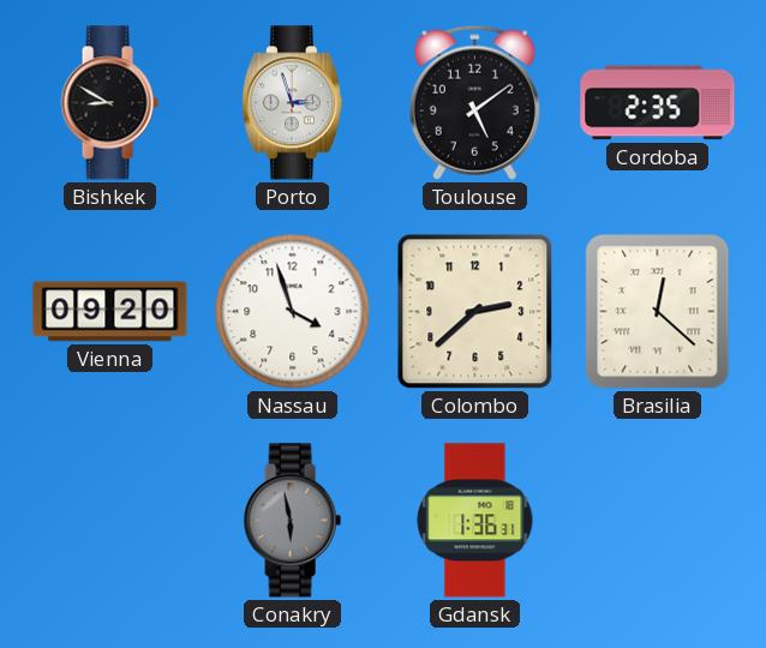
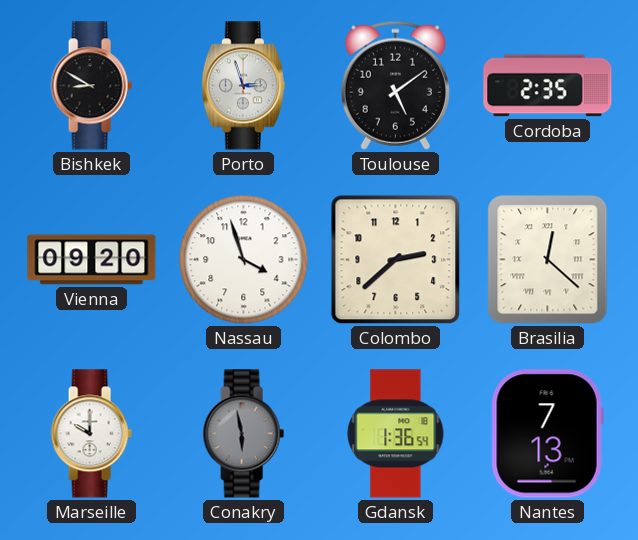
Marseille: none -> 10:00
Gdansk: 1:36:31 -> 1:36:54
Nantes: none -> 7:13
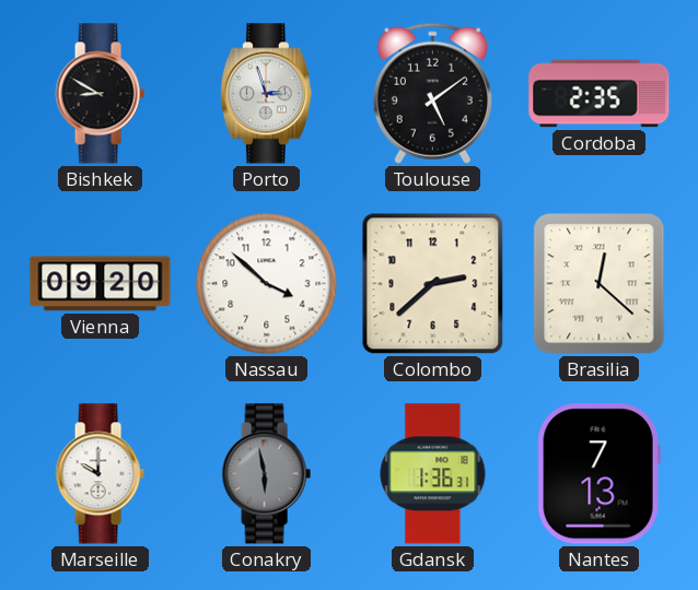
Nassau: 3:57 -> 3:52
Gdansk: 1:36:54 -> 1:36:31
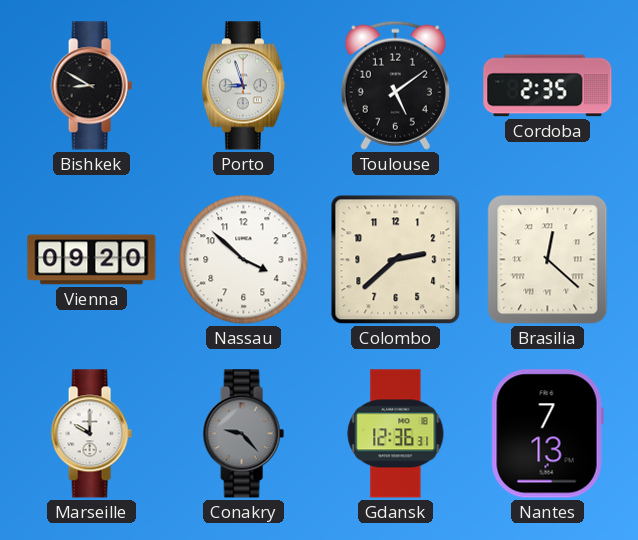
Porto: 2:57 -> 8:57
Conakry: 5:58 -> 9:23
Gdansk: 1:36 -> 12:36
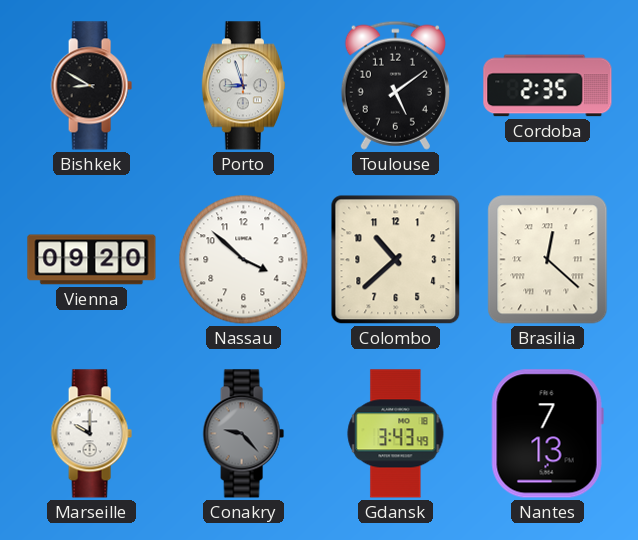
Colombo: 2:38 -> 10:38
Gdansk: 12:36 -> 3:43
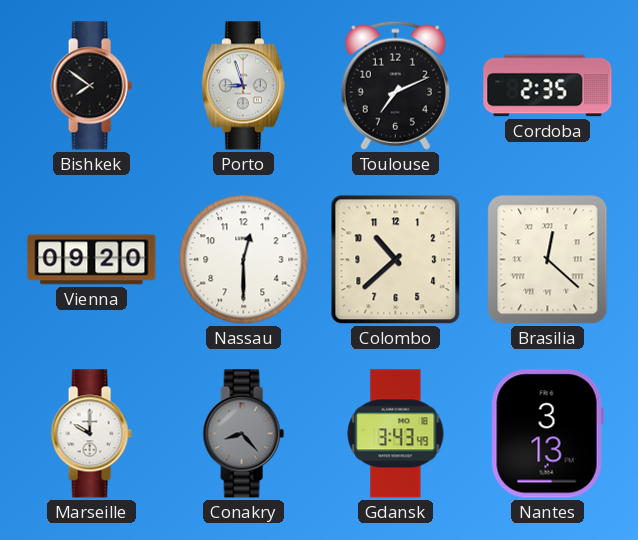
Bishkek: 8:50 -> 7:51
Toulouse: 5:09 -> 7:11
Nassau: 3:52 -> 12:30
Conakry: 9:23 -> 8:23
Nantes: 7:13 -> 3:13
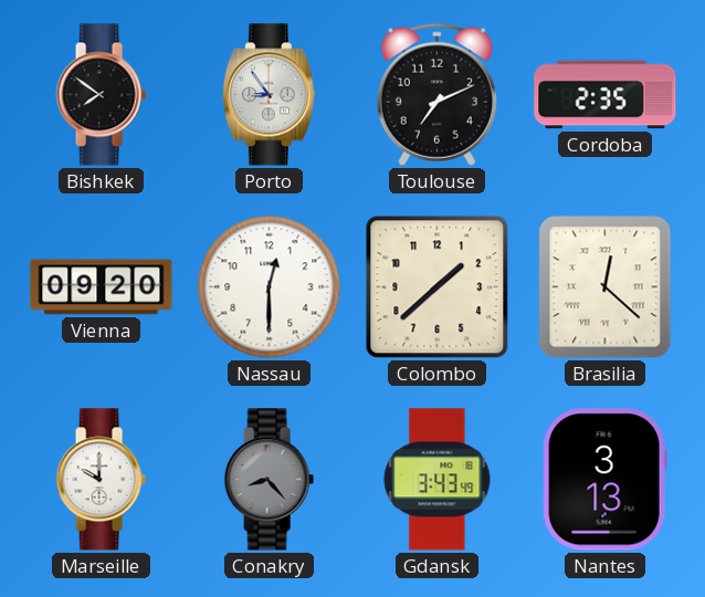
Porto: 8:57 -> 8:54
Colombo: 10:38 -> 1:38
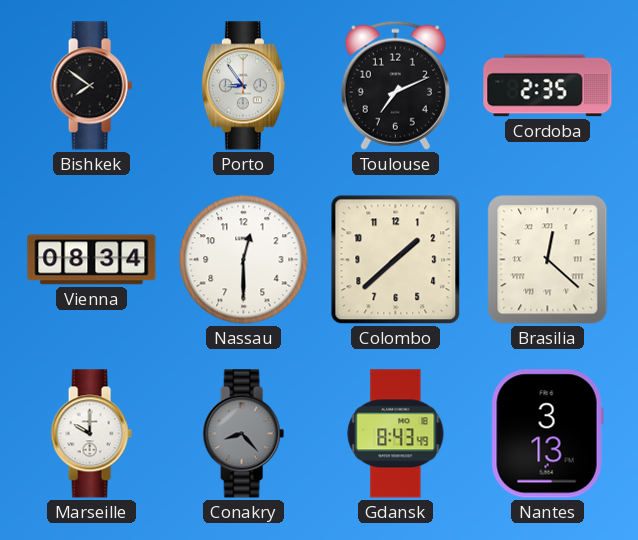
Vienna: 09:20 -> 08:34
Gdansk: 3:43 -> 8:43
